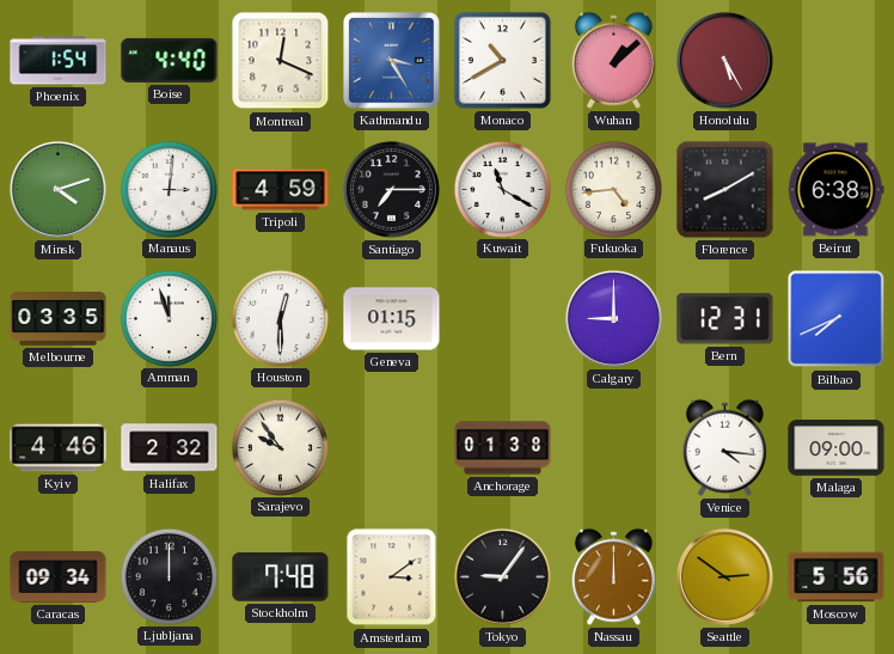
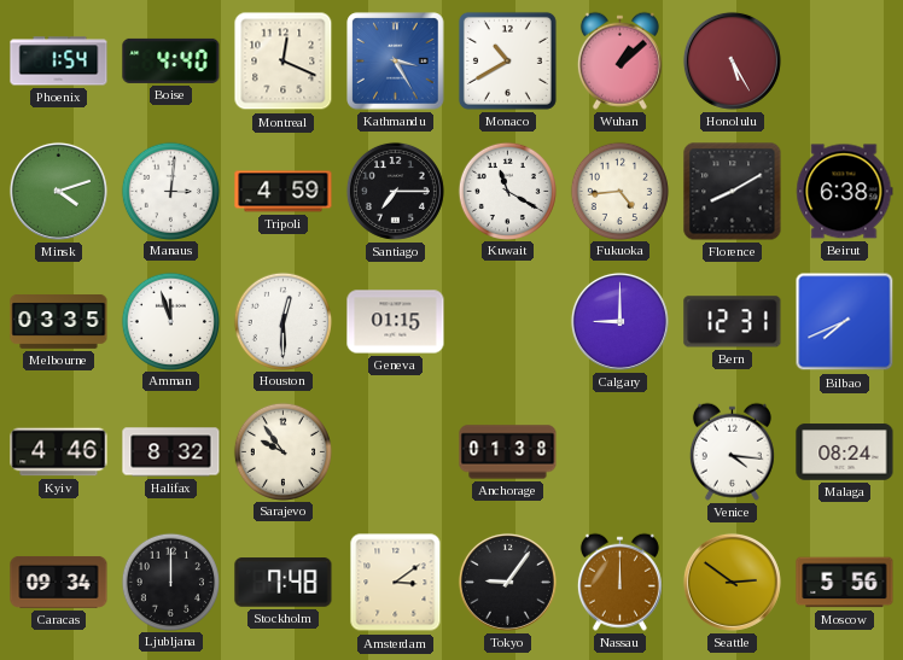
Halifax: 2:32 -> 8:32
Malaga: 09:00 -> 08:24
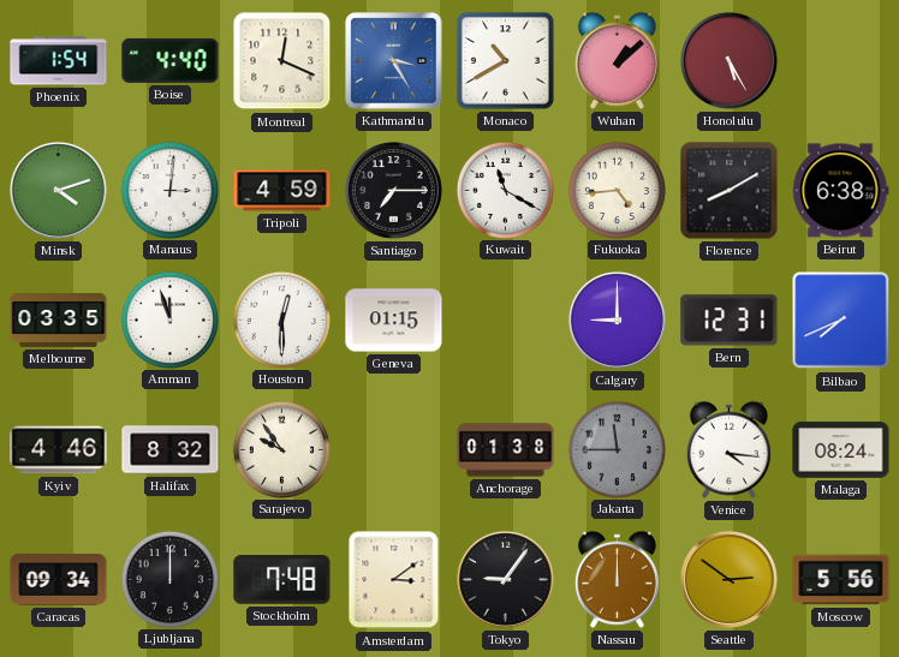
Jakarta: none -> 11:45
